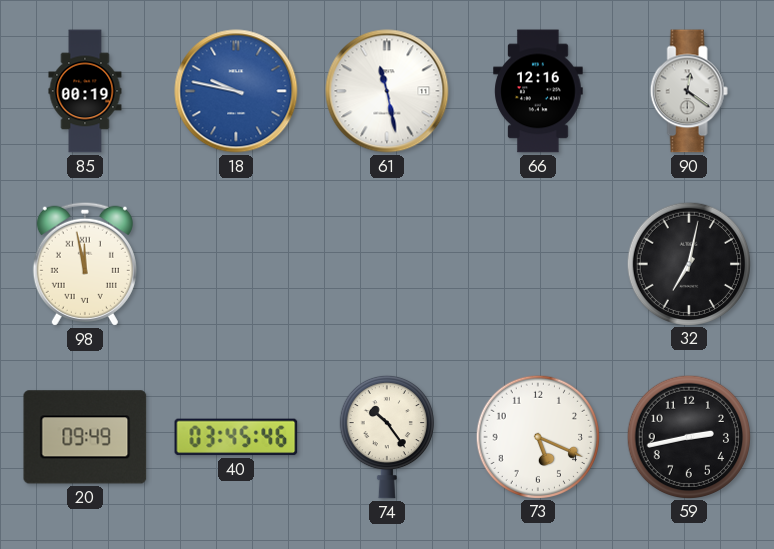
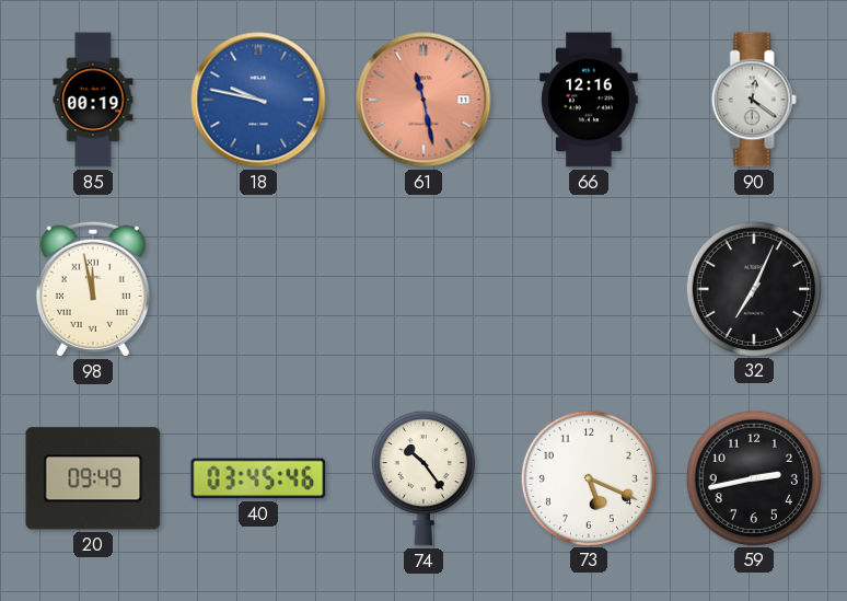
61 dial: white -> salmon
32: 7:02 -> 7:04
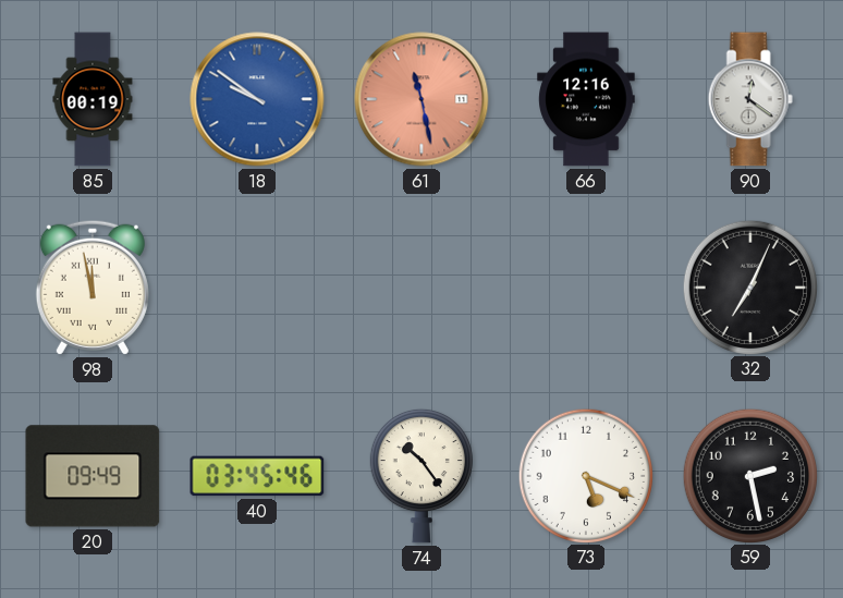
18: 9:47 -> 9:51
59: 2:43 -> 2:28
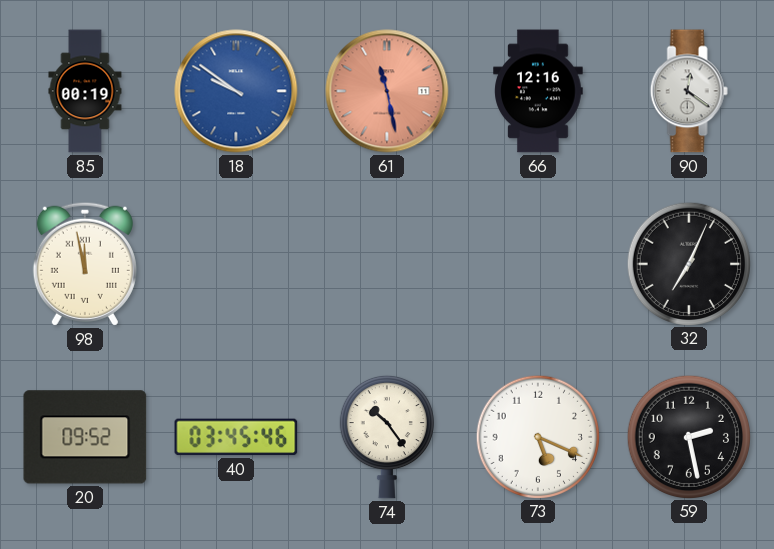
20: 09:49 -> 09:52
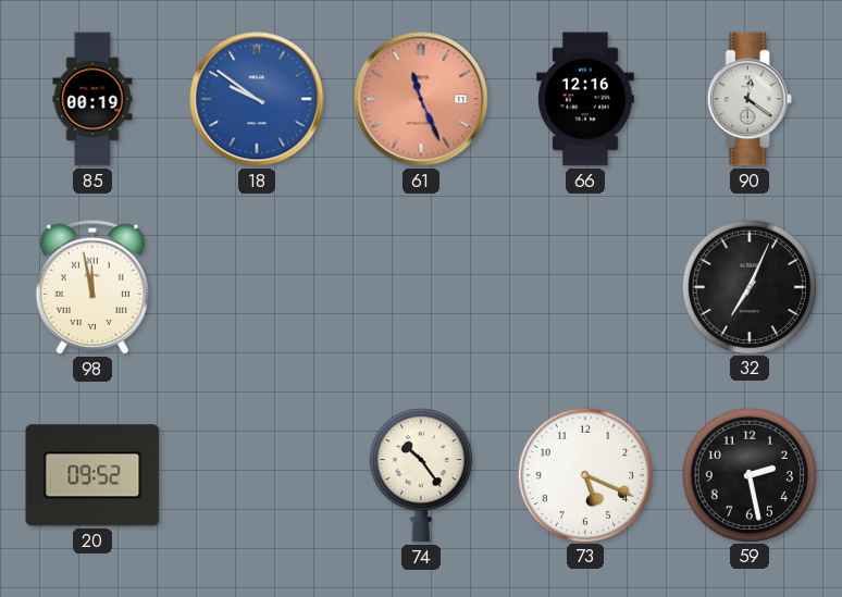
61: 11:28 -> 11:26
40: 03:45 -> none
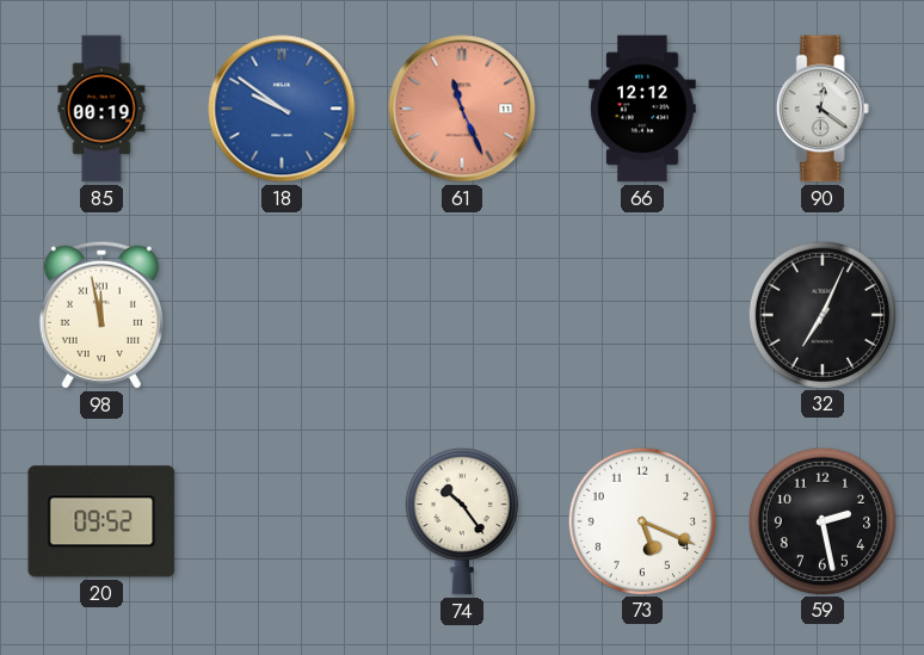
66: 12:16 -> 12:12
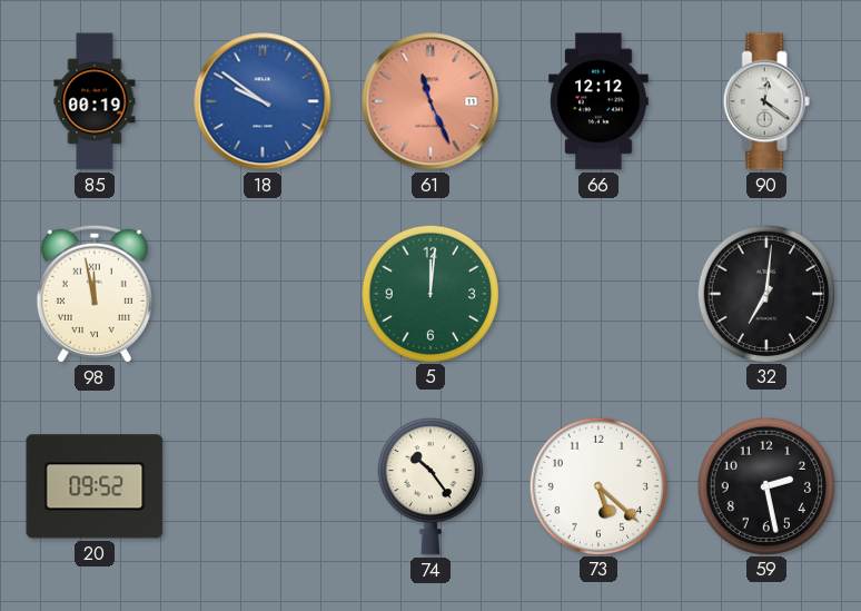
5: none -> 12:01
32: 7:04 -> 7:01
73: 5:19 -> 5:22
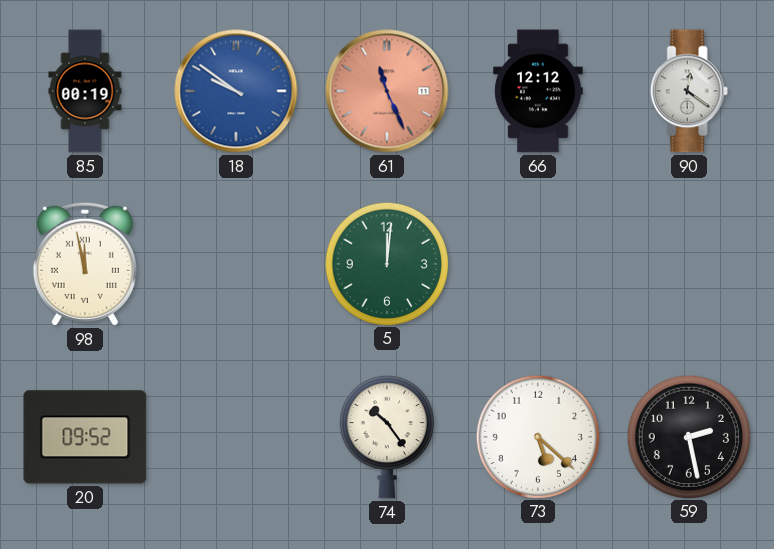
32: 7:01 -> none
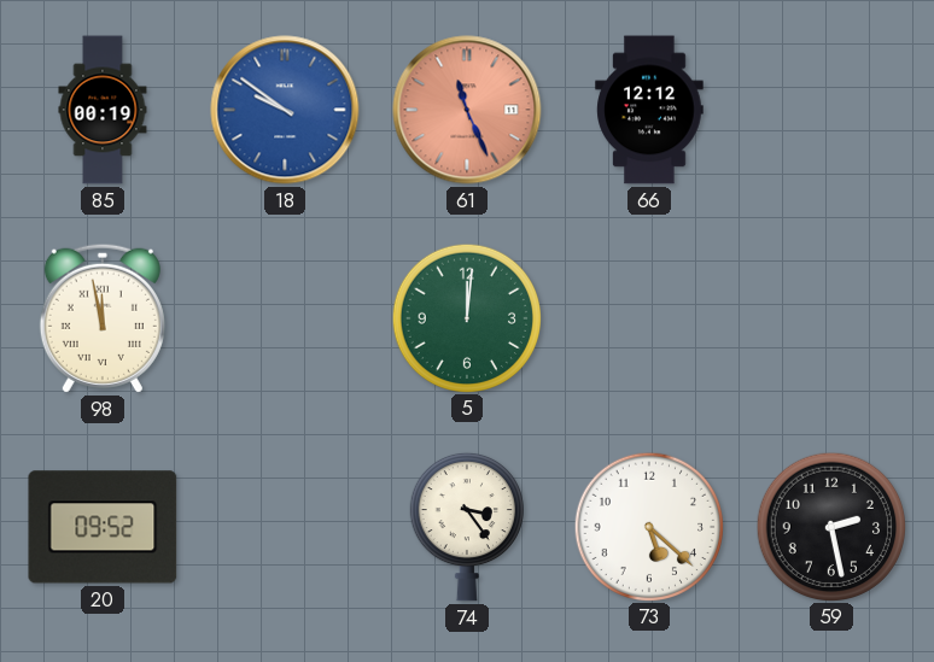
90: 12:21 -> none
74: 10:24 -> 3:24
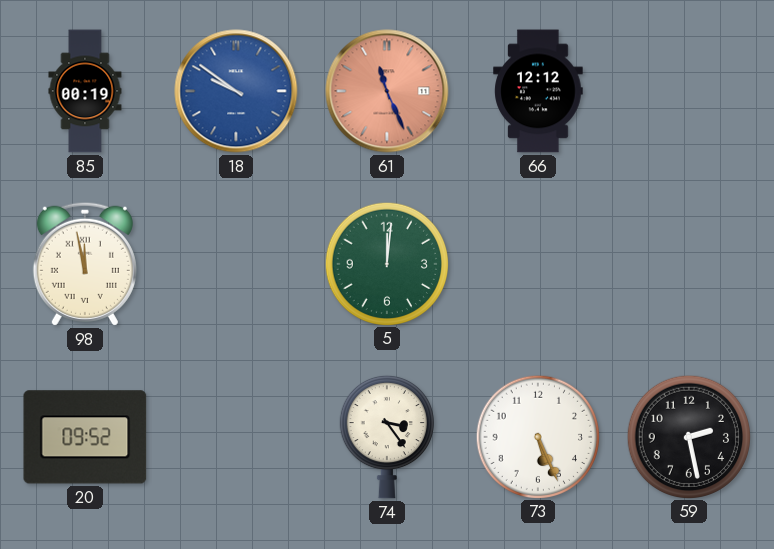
73: 5:22 -> 5:26
